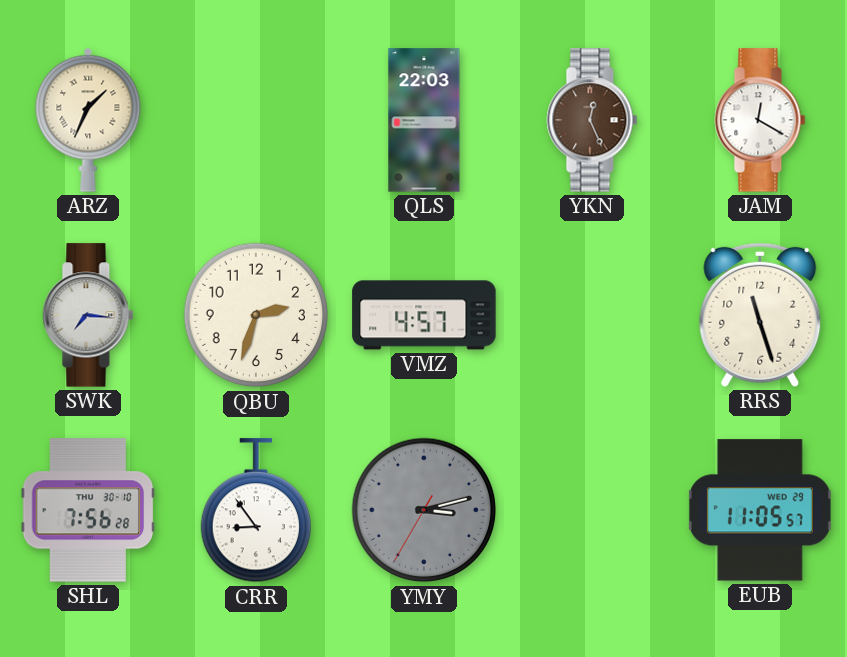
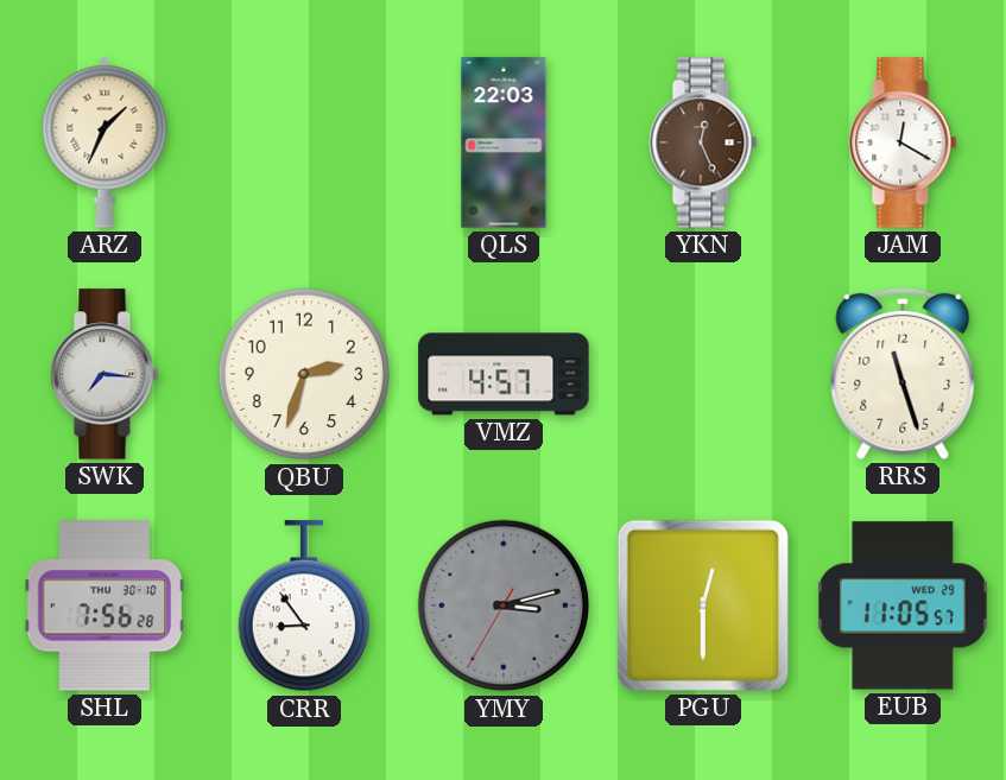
PGU: none -> 12:30
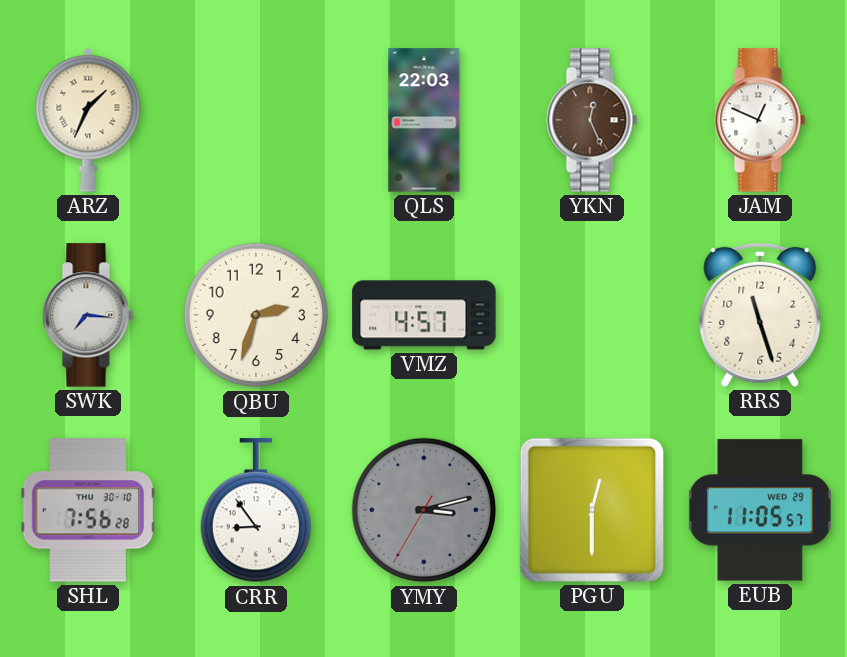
JAM: 12:20 -> 12:49
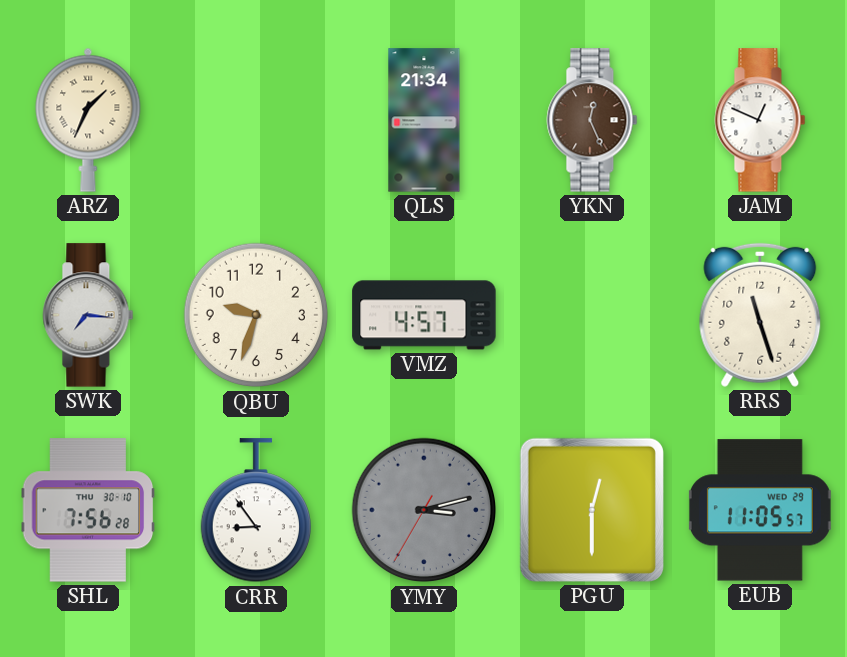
QLS: 22:03 -> 21:34
QBU: 2:33 -> 9:33
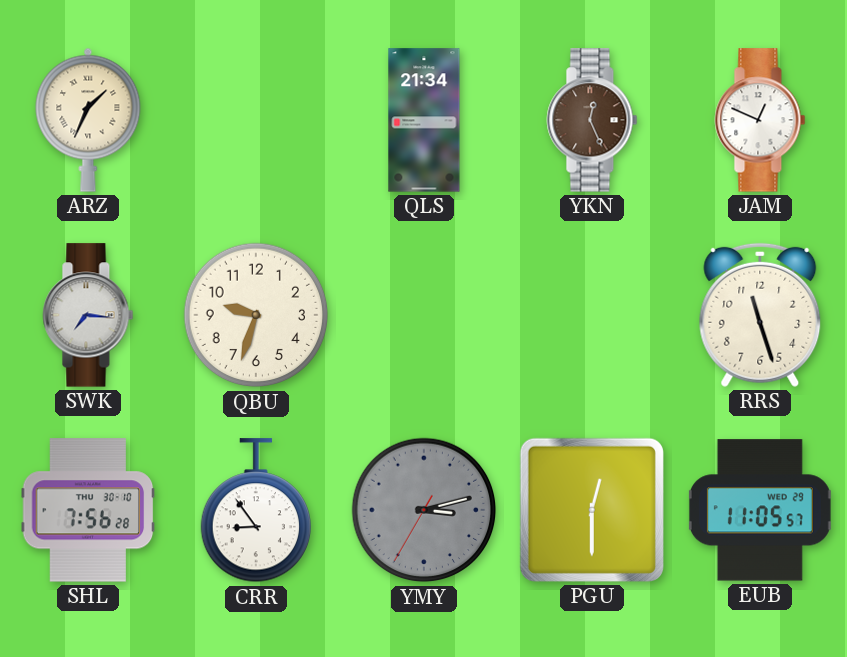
VMZ: 4:57 -> none
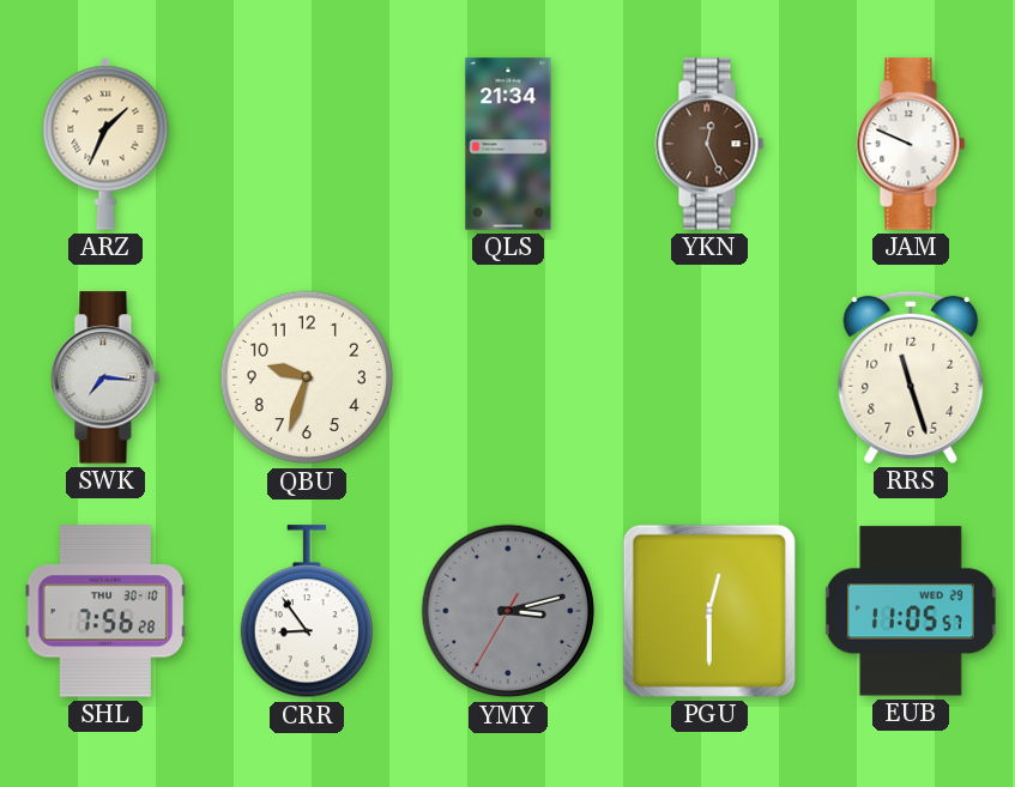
JAM: 12:49 -> 9:49
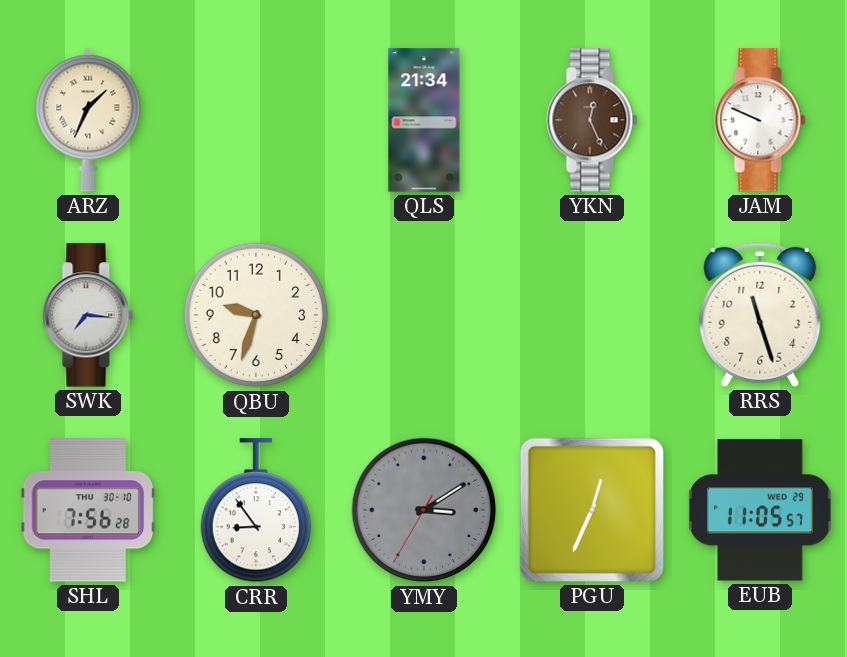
YMY: 3:12 -> 3:09
PGU: 12:30 -> 12:34
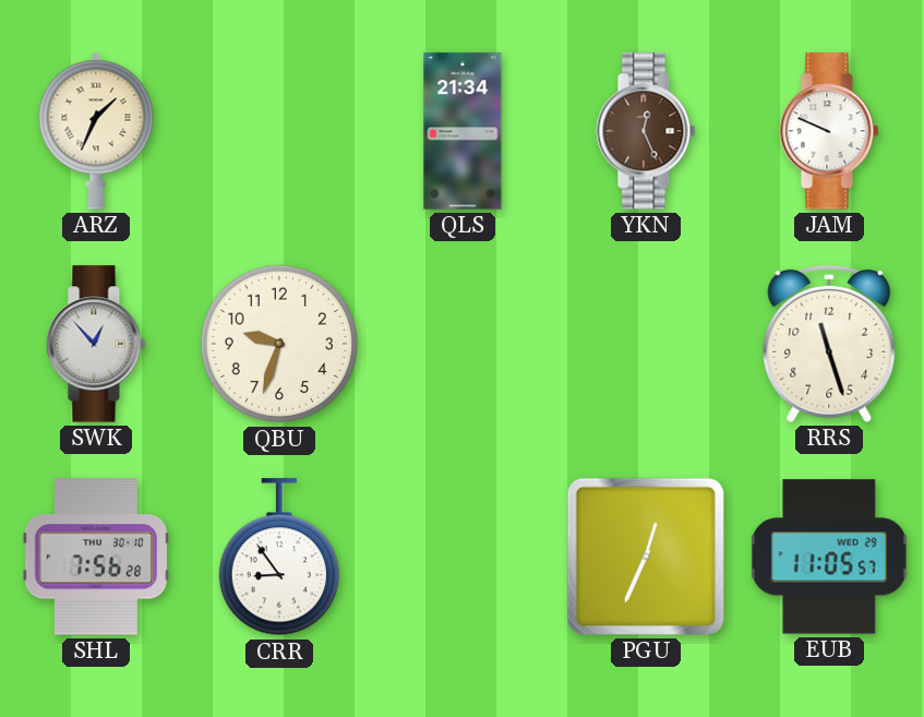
SWK: 7:16 -> 12:53
YMY: 3:09 -> none
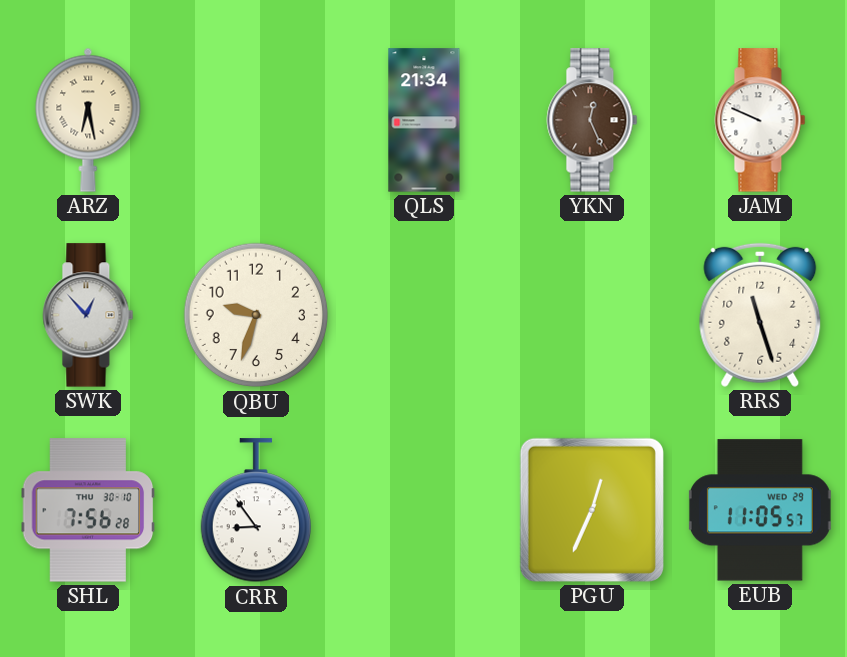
ARZ: 1:34 -> 6:28
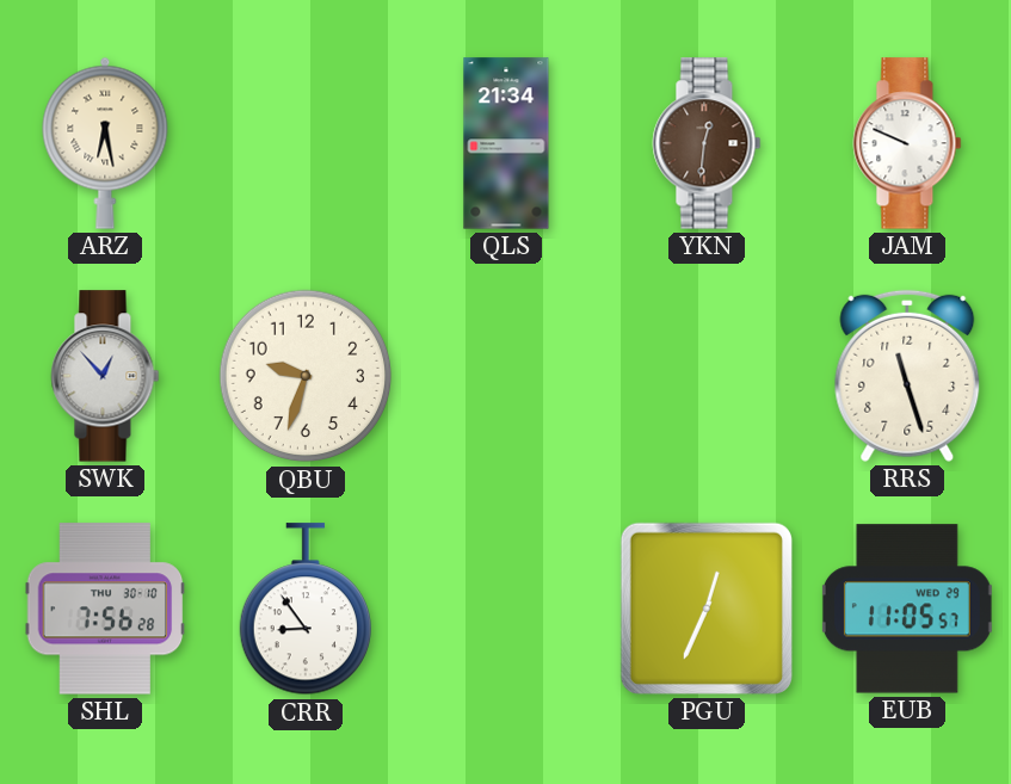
YKN: 12:26 -> 12:31
